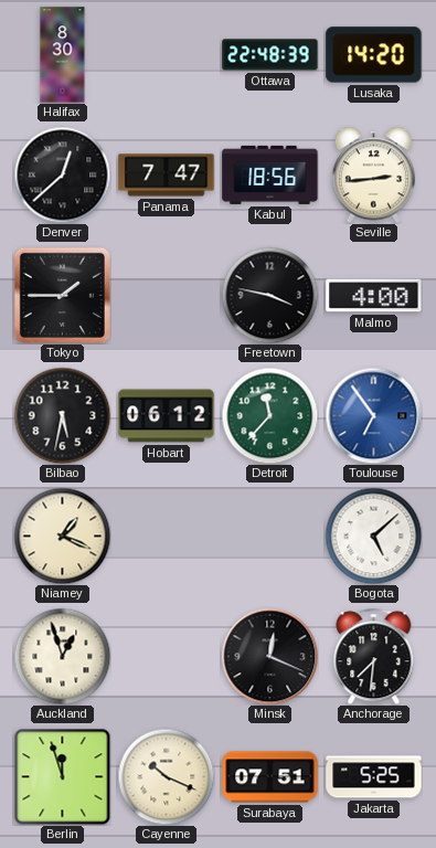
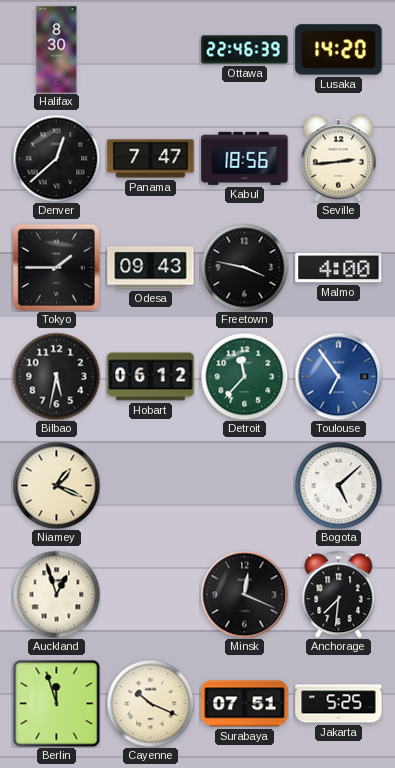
Ottawa: 22:48 -> 22:46
Odesa: none -> 09:43
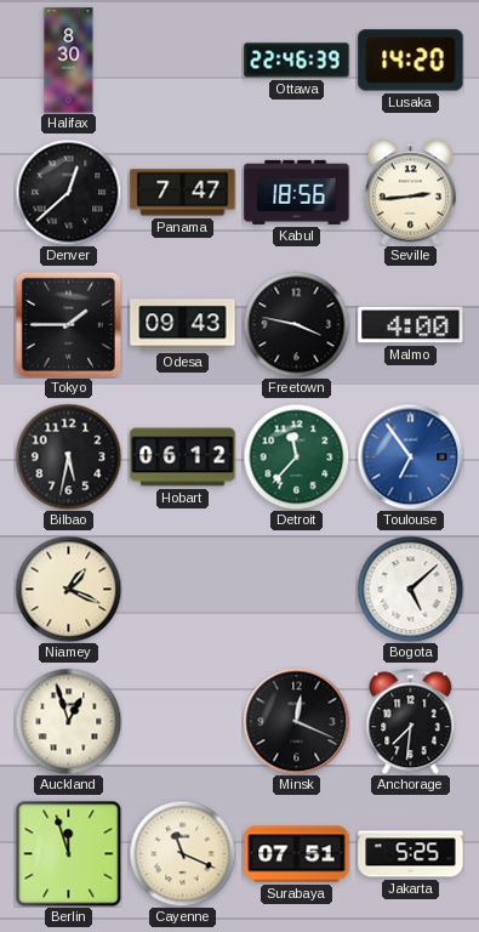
Cayenne: 10:19 -> 11:19
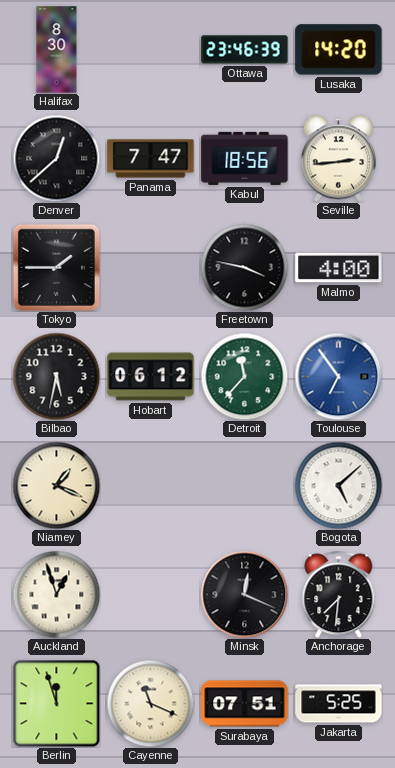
Ottawa: 22:46 -> 23:46
Odesa: 09:43 -> none
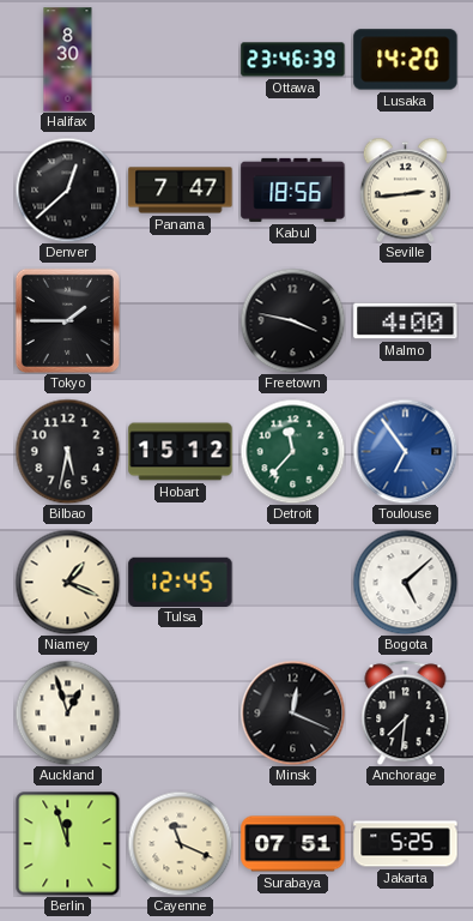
Hobart: 06:12 -> 15:12
Tulsa: none -> 12:45
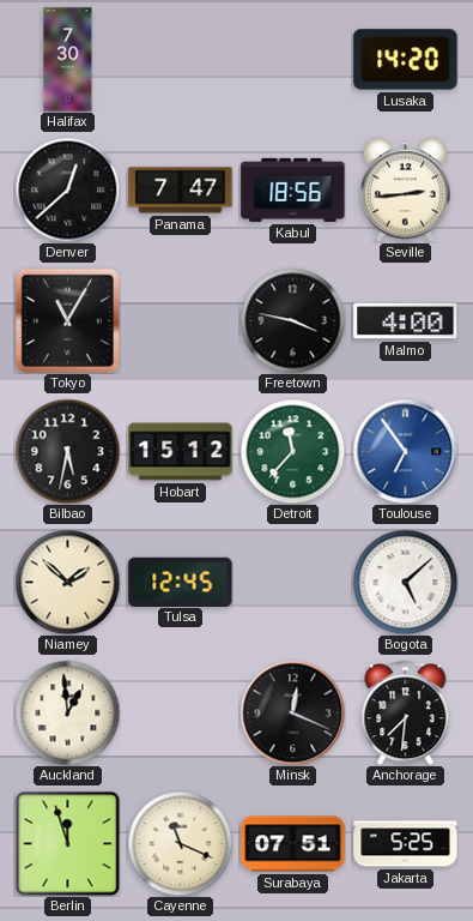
Halifax: 8:30 -> 7:30
Ottawa: 23:46 -> none
Tokyo: 1:45 -> 11:05
Niamey: 1:19 -> 1:52
Auckland: 12:57 -> 12:59
